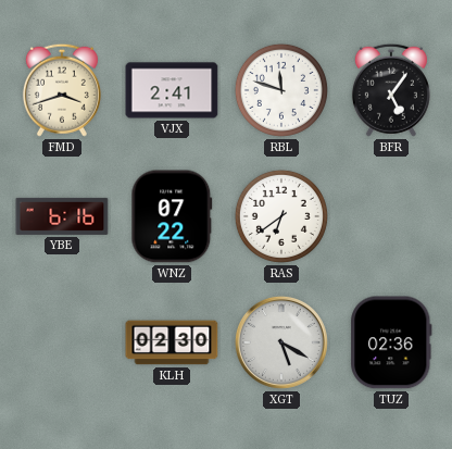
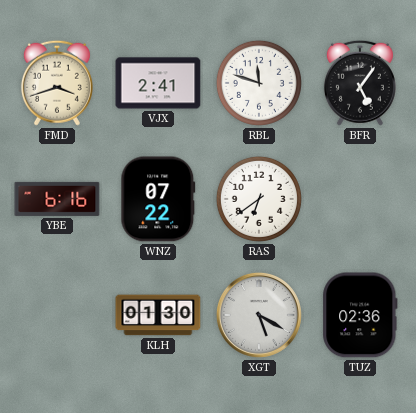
KLH: 02:30 -> 01:30
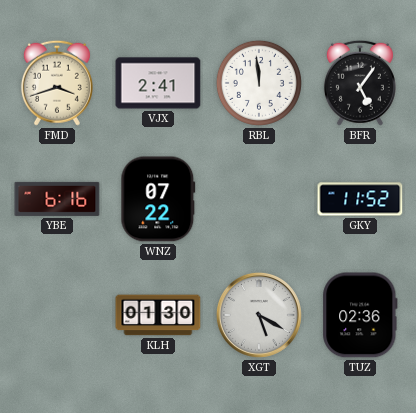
RBL: 11:48 -> 11:59
RAS: 6:39 -> none
GKY: none -> 11:52
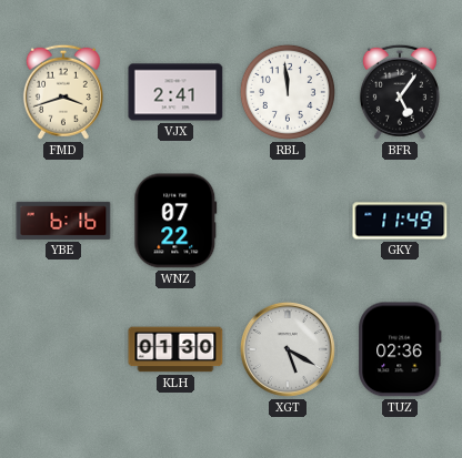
GKY: 11:52 -> 11:49
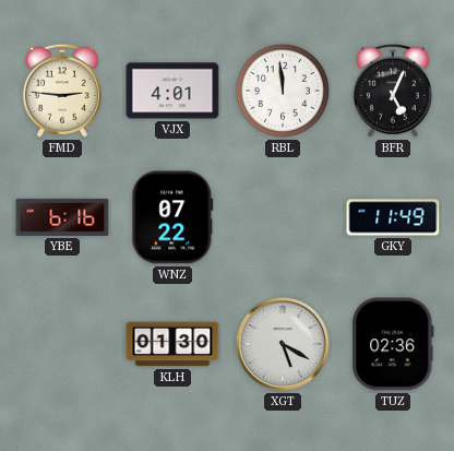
FMD: 3:42 -> 2:46
VJX: 2:41 -> 4:01
BFR: 5:06 -> 5:04
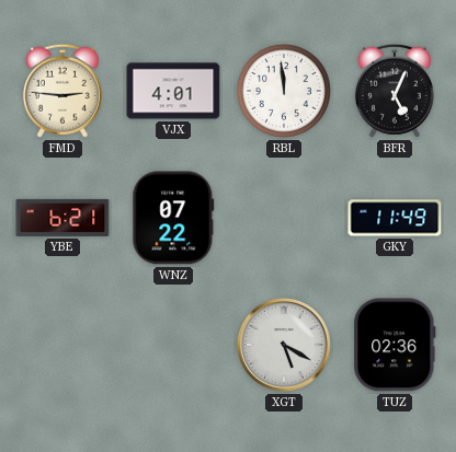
YBE: 6:16 -> 6:21
KLH: 01:30 -> none
